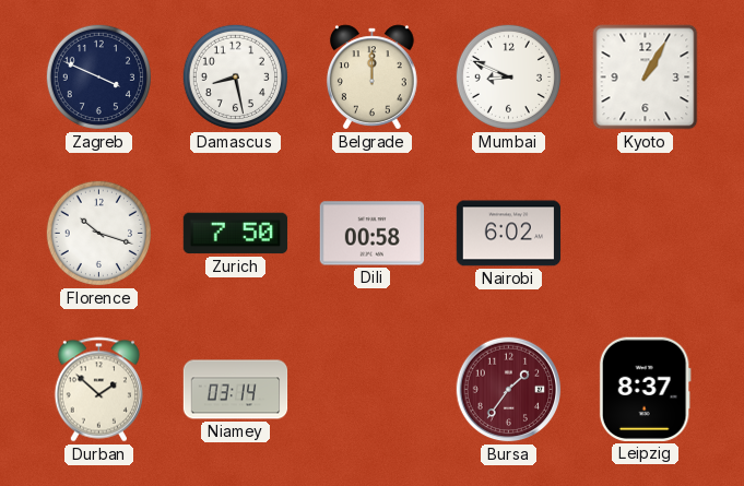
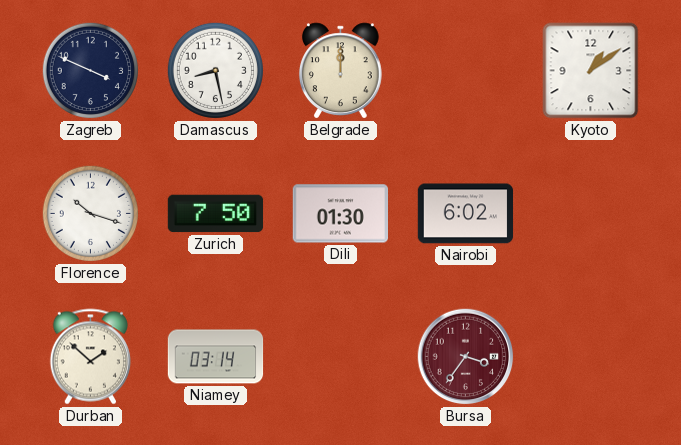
Mumbai: 8:49 -> none
Kyoto: 1:05 -> 1:09
Dili: 00:58 -> 01:30
Bursa: 1:36 -> 3:36
Leipzig: 8:37 -> none
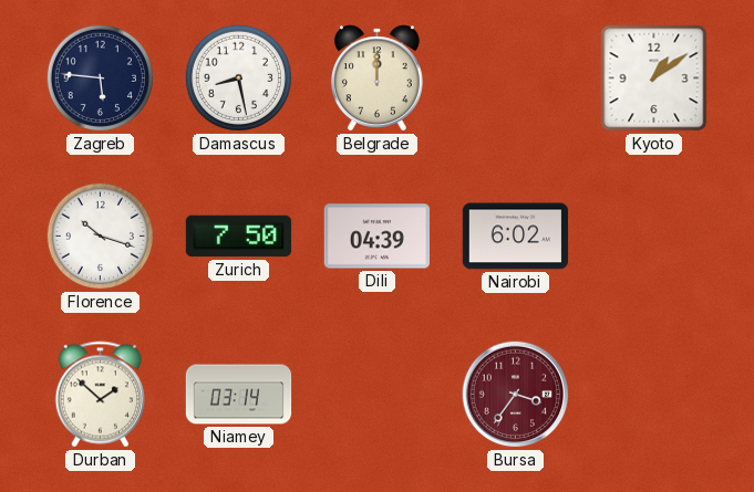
Zagreb: 3:49 -> 5:46
Dili: 01:30 -> 04:39
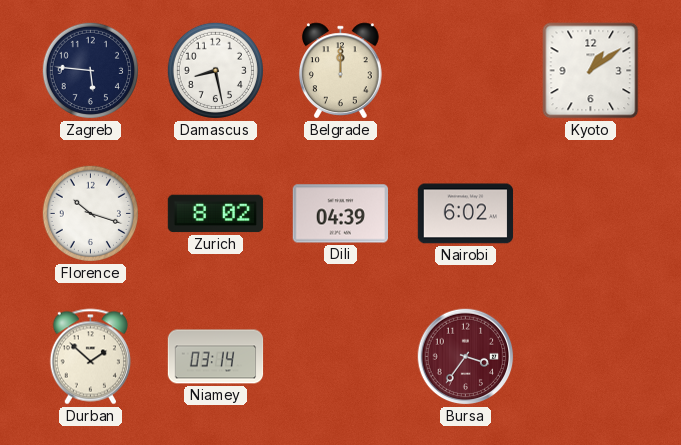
Zurich: 7:50 -> 8:02
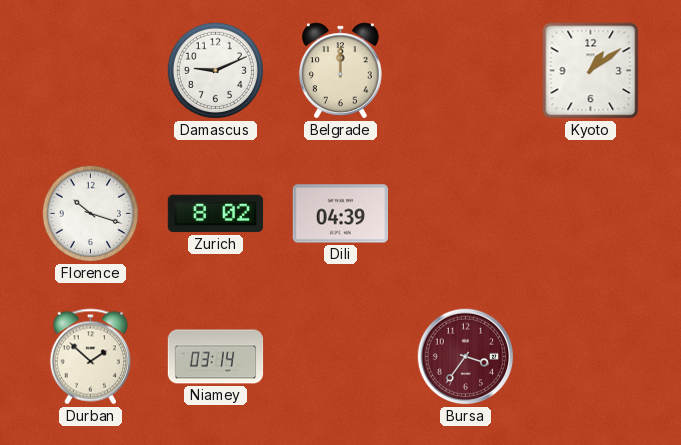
Zagreb: 5:46 -> none
Damascus: 8:28 -> 9:11
Nairobi: 6:02 -> none
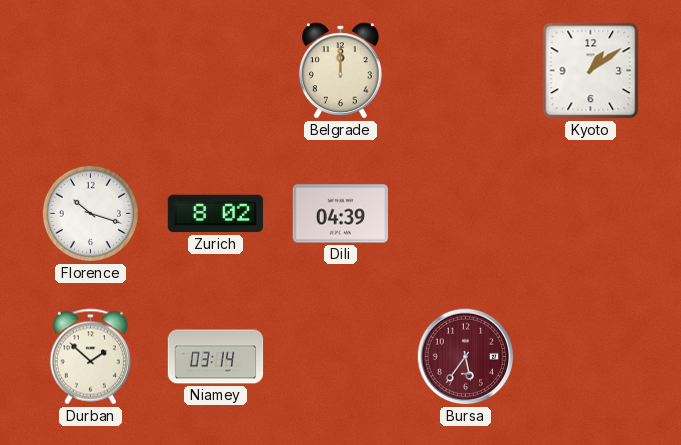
Damascus: 9:11 -> none
Bursa: 3:36 -> 5:36
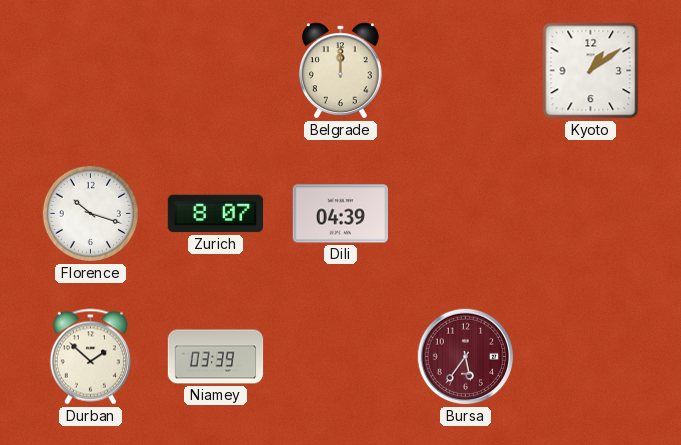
Zurich: 8:02 -> 8:07
Niamey: 03:14 -> 03:39
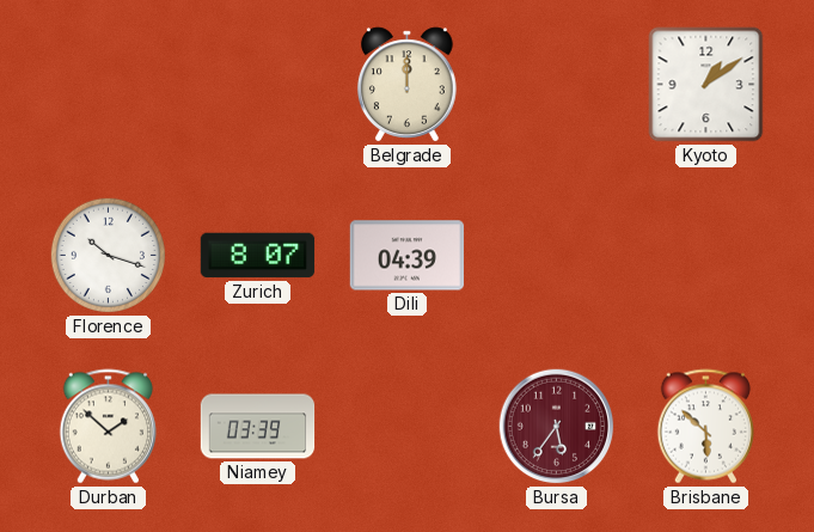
Brisbane: none -> 5:52
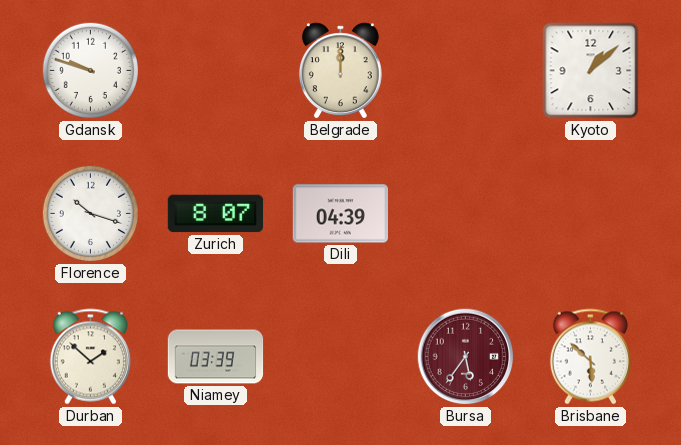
Gdansk: none -> 9:48
Kyoto: 1:09 -> 1:08
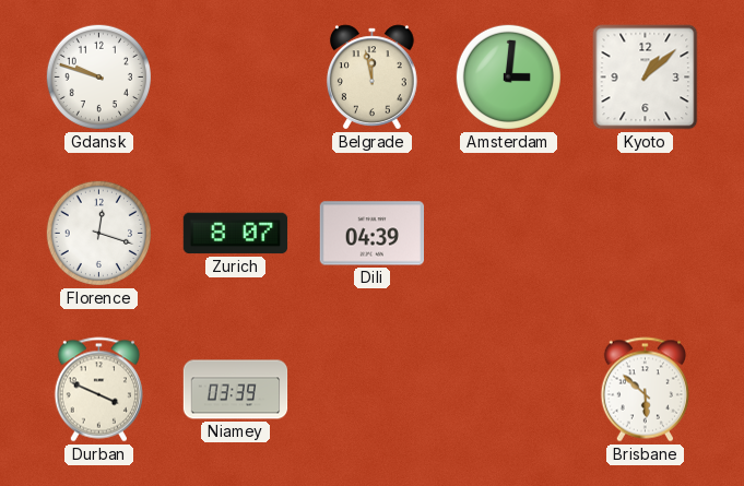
Belgrade: 12:00 -> 11:58
Amsterdam: none -> 3:01
Florence: 10:18 -> 12:18
Durban: 1:52 -> 3:49
Bursa: 5:36 -> none
